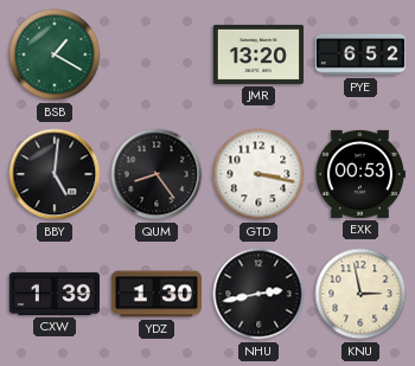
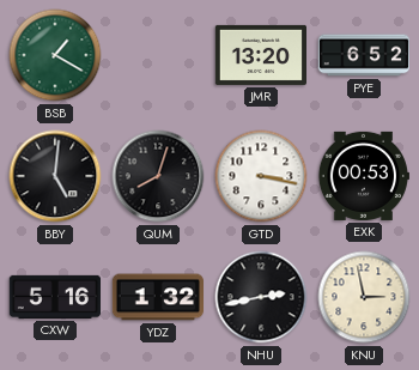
QUM: 8:24 -> 8:03
CXW: 1:39 -> 5:16
YDZ: 1:30 -> 1:32
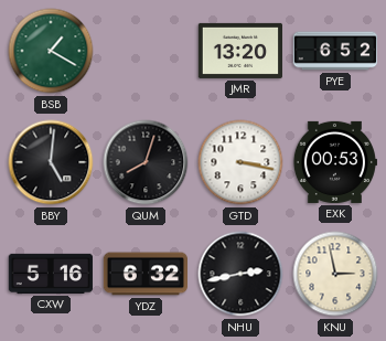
YDZ: 1:32 -> 6:32
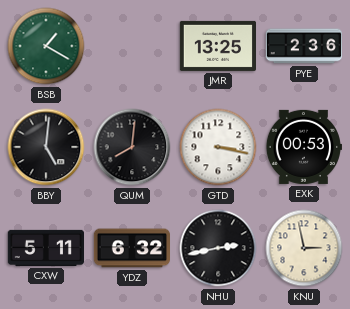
JMR: 13:20 -> 13:25
PYE: 6:52 -> 2:36
QUM: 8:03 -> 8:01
CXW: 5:16 -> 5:11
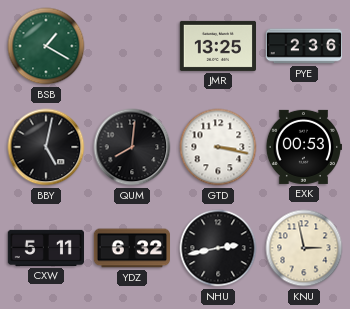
BBY: 5:01 -> 5:02
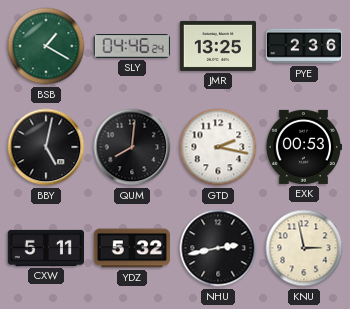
SLY: none -> 04:46
GTD: 3:17 -> 2:17
YDZ: 6:32 -> 5:32
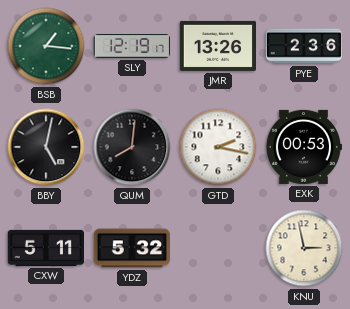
BSB: 1:20 -> 1:16
SLY: 04:46 -> 12:19
JMR: 13:25 -> 13:26
NHU: 2:43 -> none
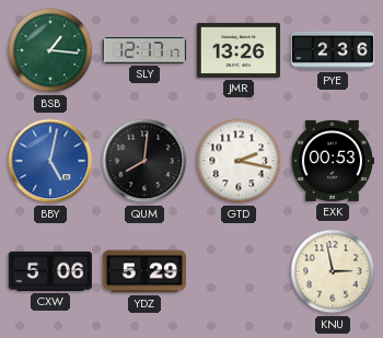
SLY: 12:19 -> 12:17
BBY dial: black -> blue
CXW: 5:11 -> 5:06
YDZ: 5:32 -> 5:29
